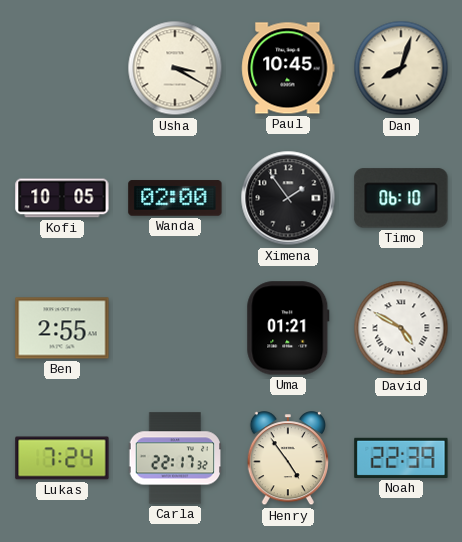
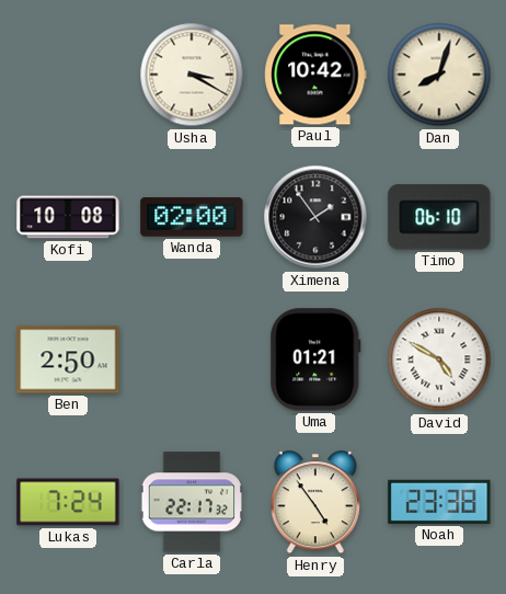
Paul: 10:45 -> 10:42
Kofi: 10:05 -> 10:08
Ben: 2:55 -> 2:50
Noah: 22:39 -> 23:38
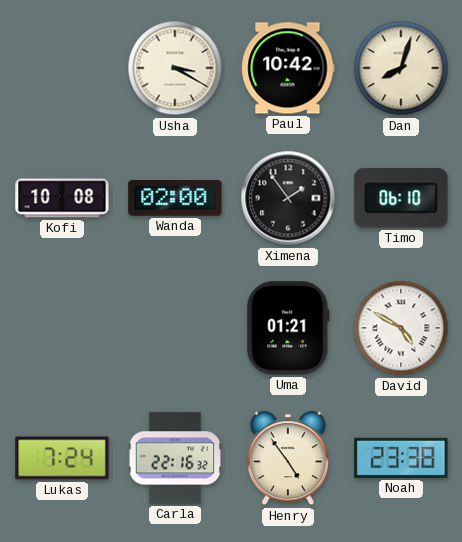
Ben: 2:50 -> none
Carla: 22:17 -> 22:16
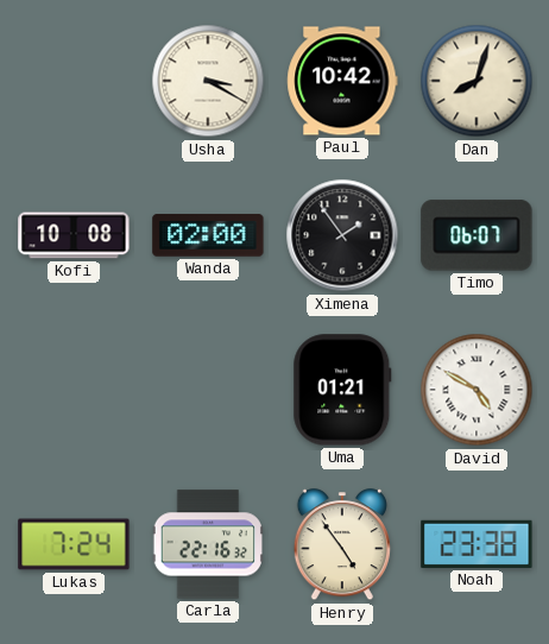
Timo: 06:10 -> 06:07
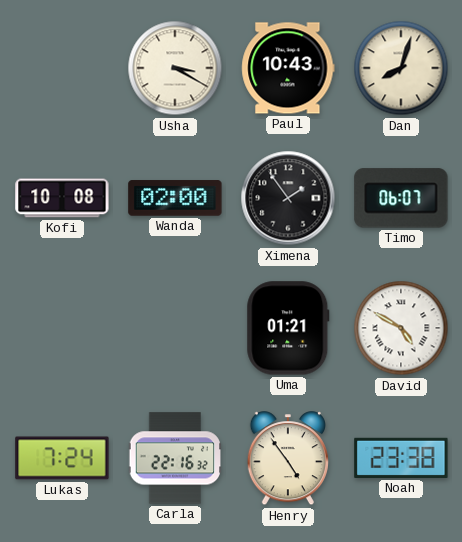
Paul: 10:42 -> 10:43
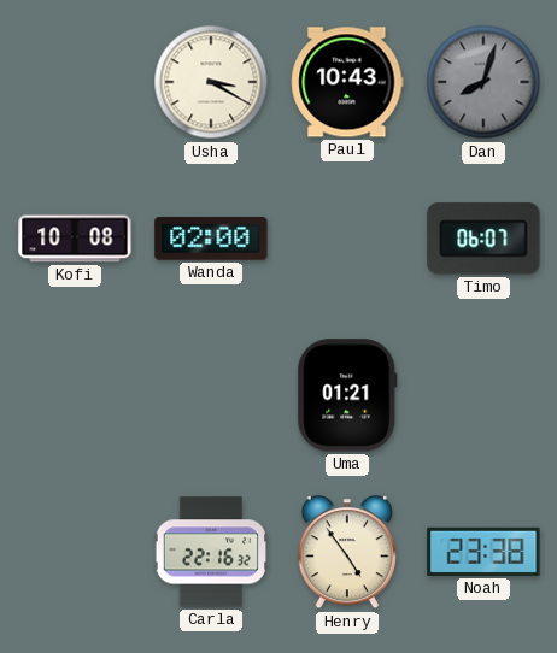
Dan dial: cream -> grey
Ximena: 1:54 -> none
David: 4:50 -> none
Lukas: 7:24 -> none
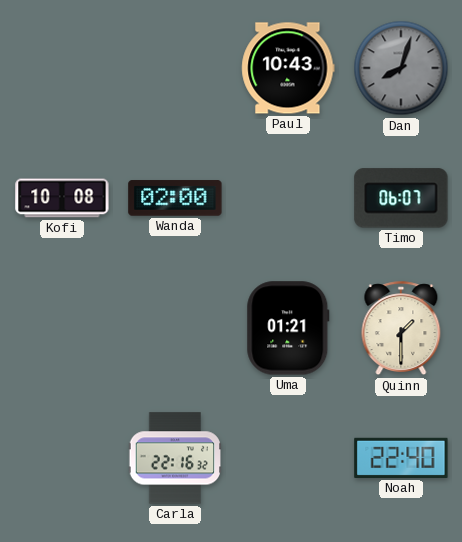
Usha: 3:20 -> none
Quinn: none -> 1:30
Henry: 4:54 -> none
Noah: 23:38 -> 22:40
